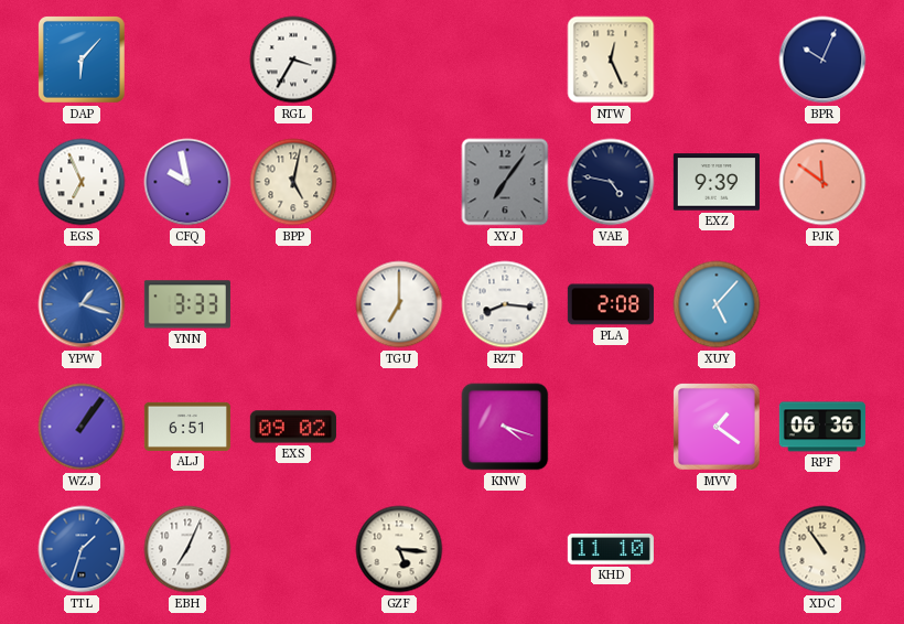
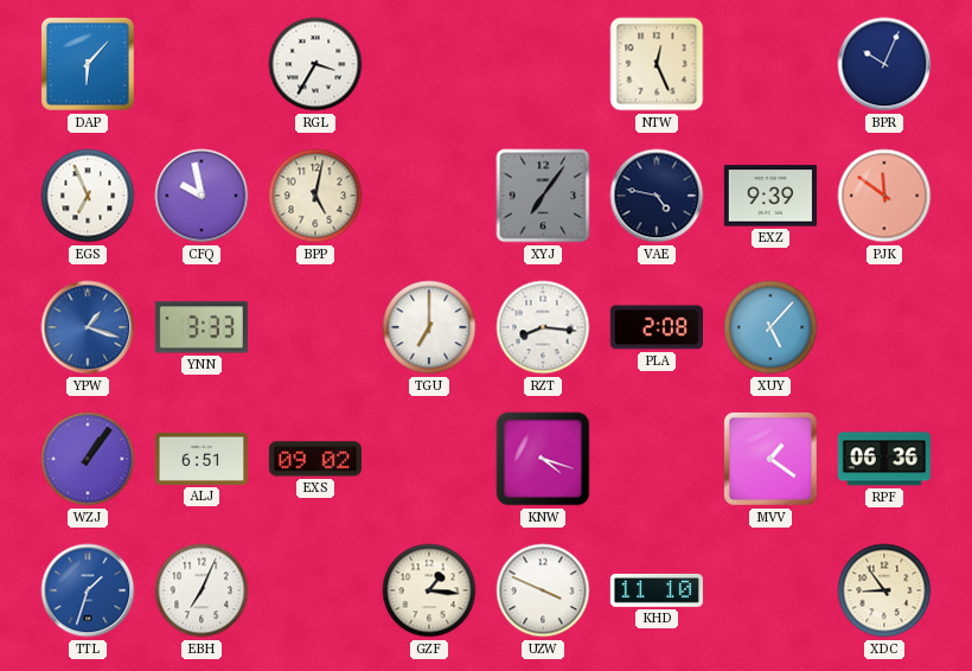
GZF: 5:16 -> 1:16
UZW: none -> 3:49
XDC: 10:54 -> 8:54
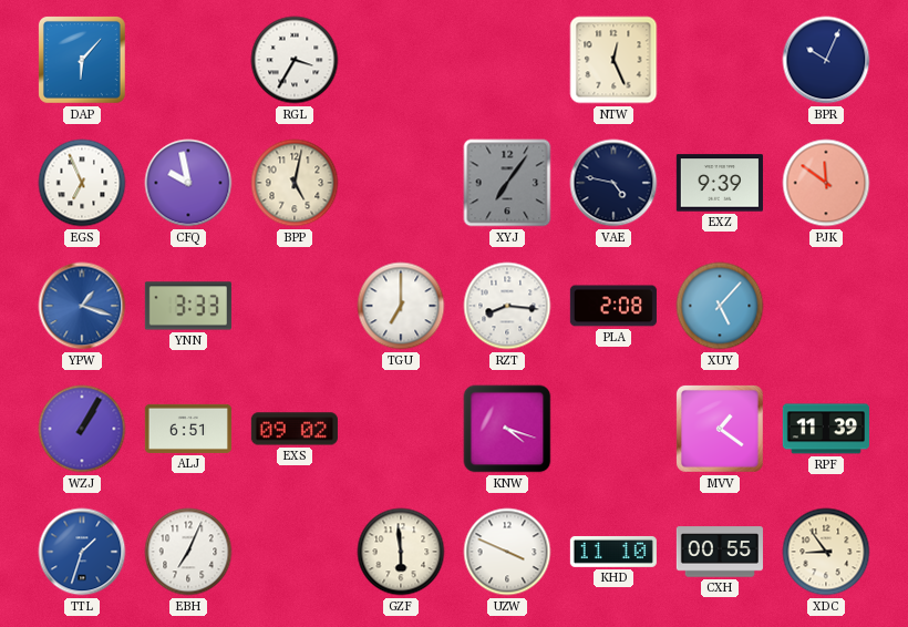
WZJ: 1:06 -> 1:05
RPF: 06:36 -> 11:39
GZF: 1:16 -> 5:59
CXH: none -> 00:55
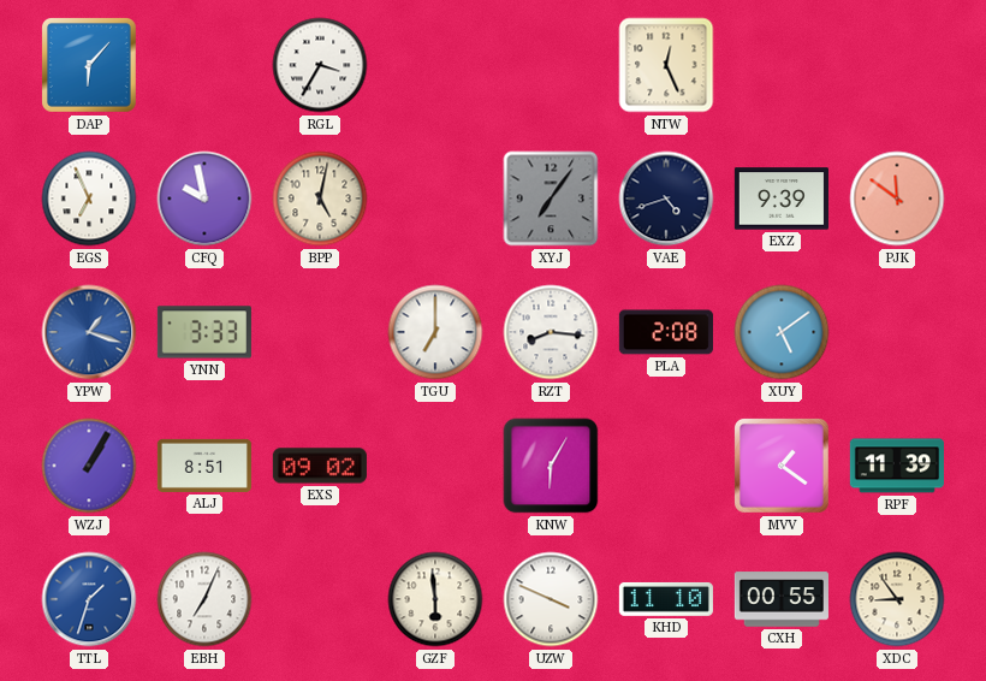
BPR: 10:04 -> none
VAE: 4:47 -> 4:42
XUY: 5:07 -> 5:09
ALJ: 6:51 -> 8:51
KNW: 4:18 -> 6:05
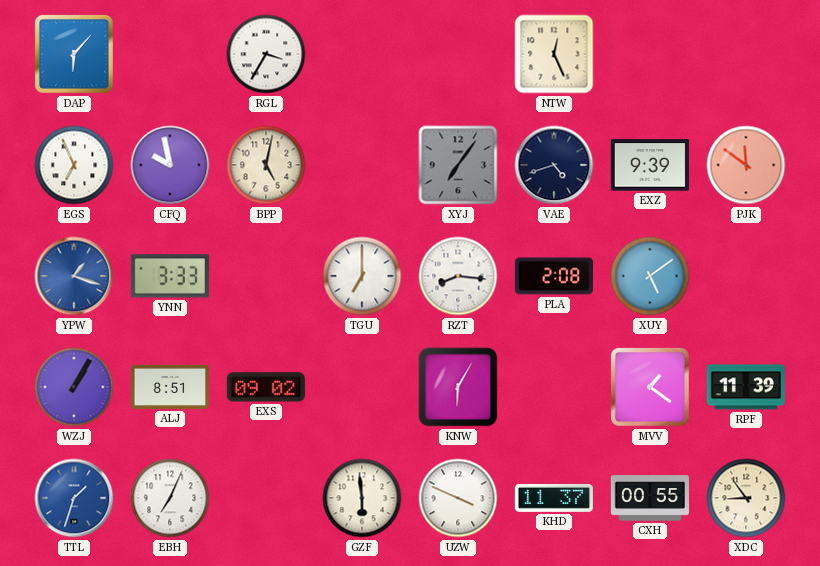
KHD: 11:10 -> 11:37
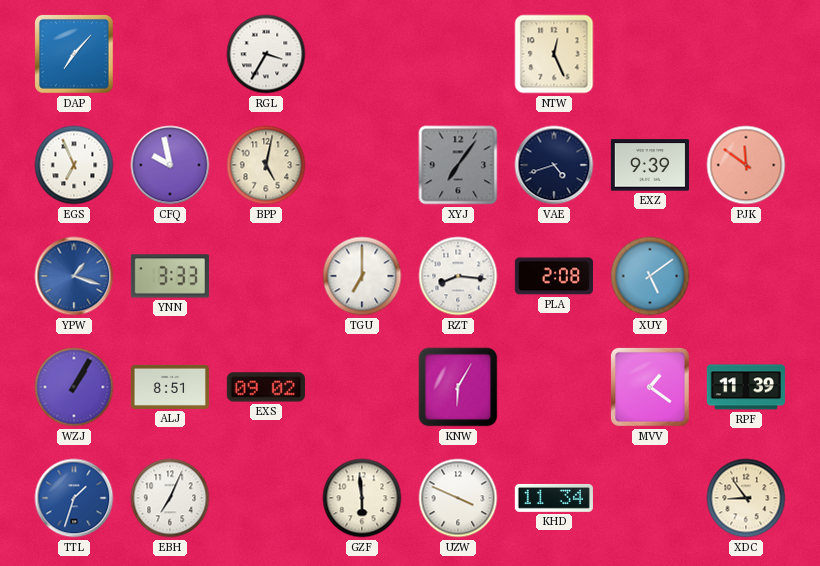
DAP: 6:07 -> 7:07
KHD: 11:37 -> 11:34
CXH: 00:55 -> none
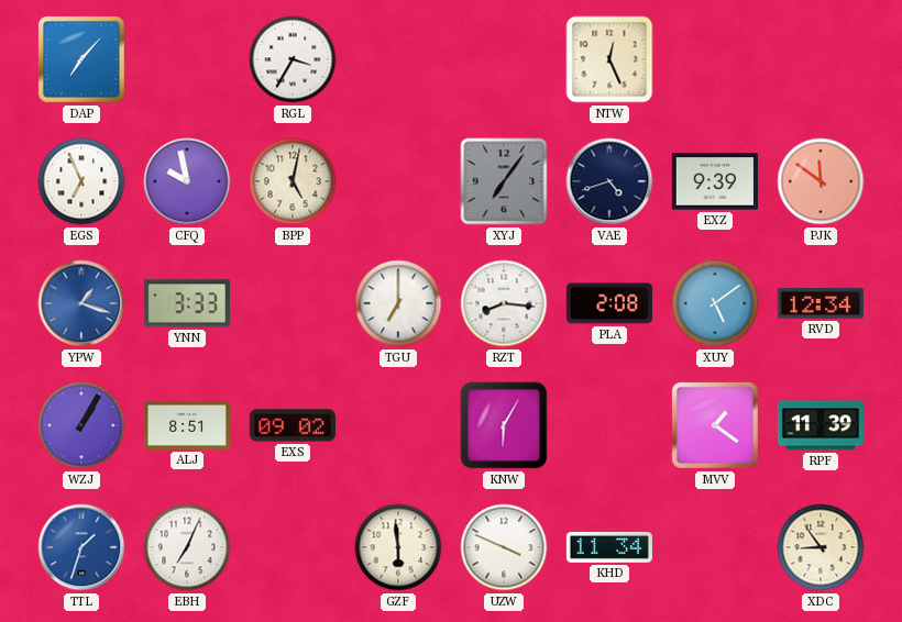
RVD: none -> 12:34
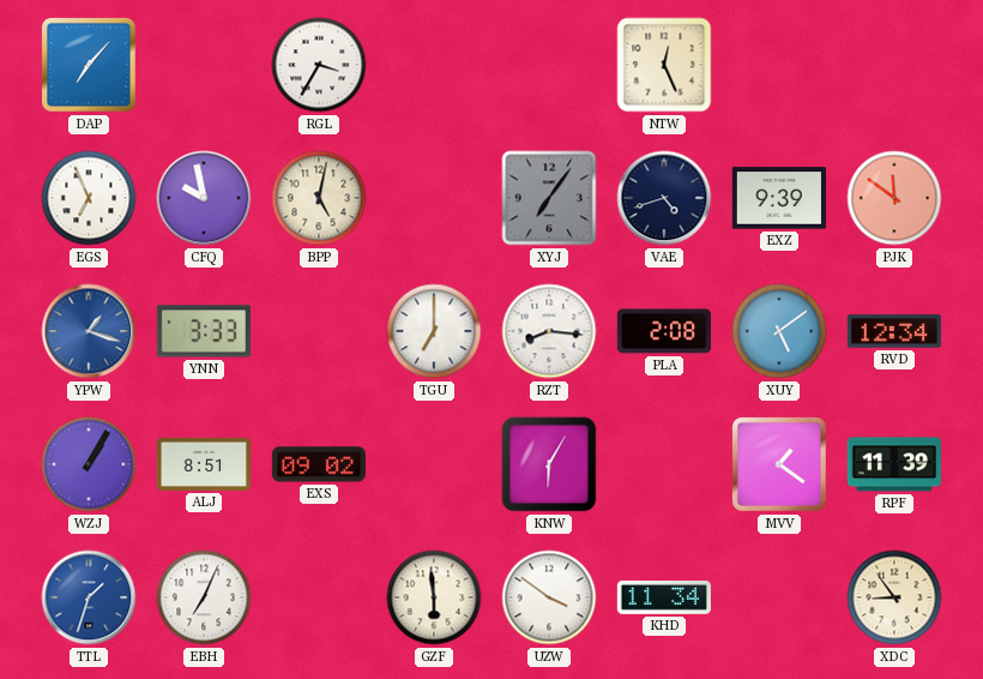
UZW: 3:49 -> 3:51
